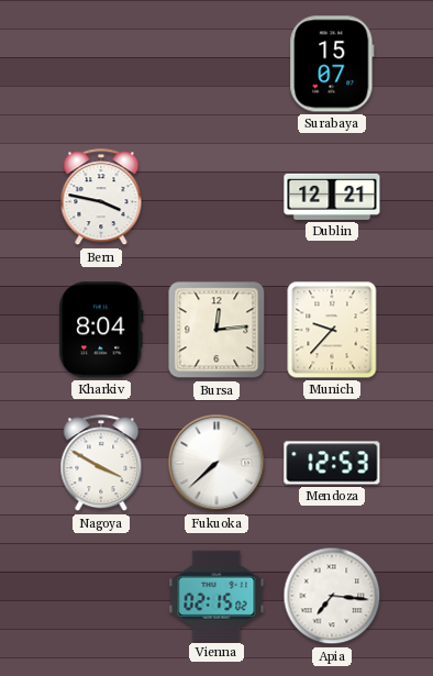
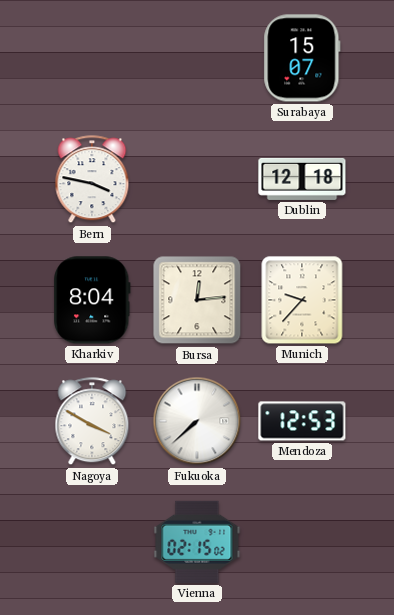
Dublin: 12:21 -> 12:18
Apia: 7:16 -> none
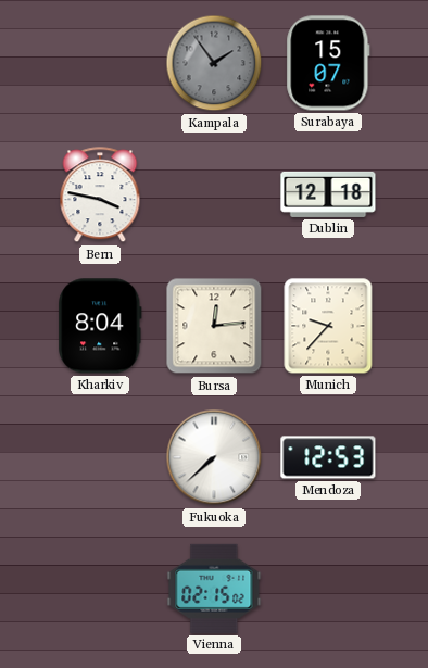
Kampala: none -> 1:54
Nagoya: 3:50 -> none
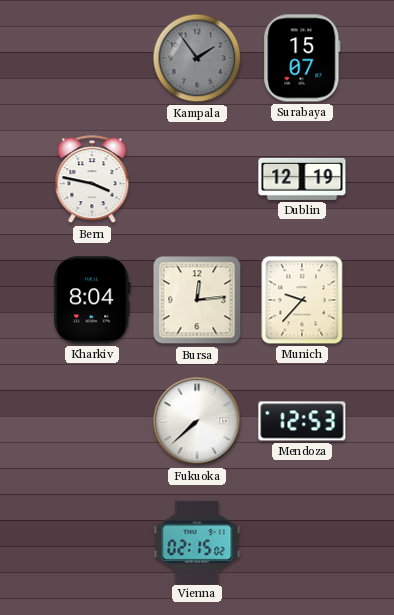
Dublin: 12:18 -> 12:19
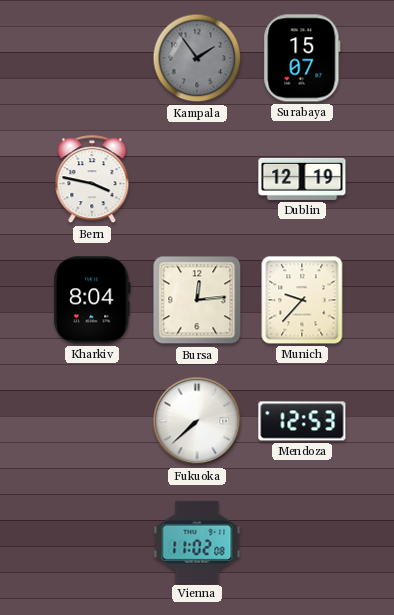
Vienna: 02:15 -> 11:02
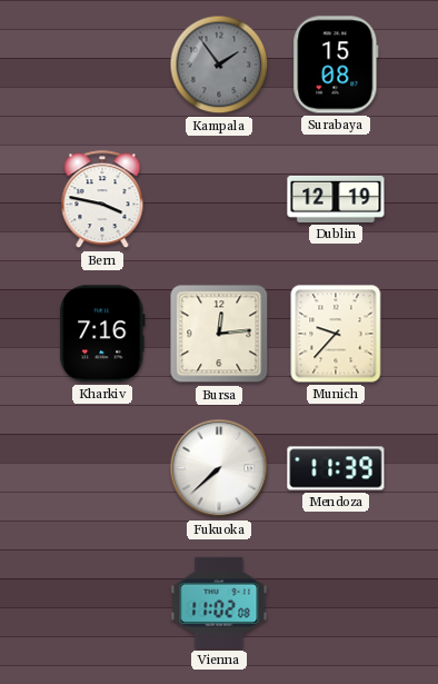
Surabaya: 15:07 -> 15:08
Kharkiv: 8:04 -> 7:16
Mendoza: 12:53 -> 11:39
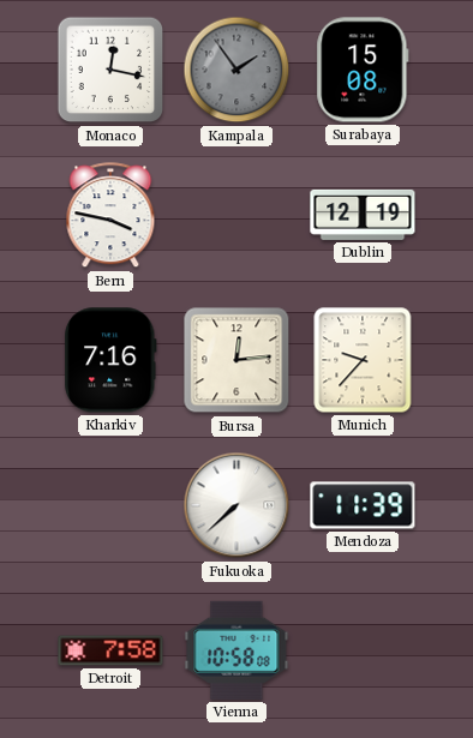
Monaco: none -> 12:17
Detroit: none -> 7:58
Vienna: 11:02 -> 10:58
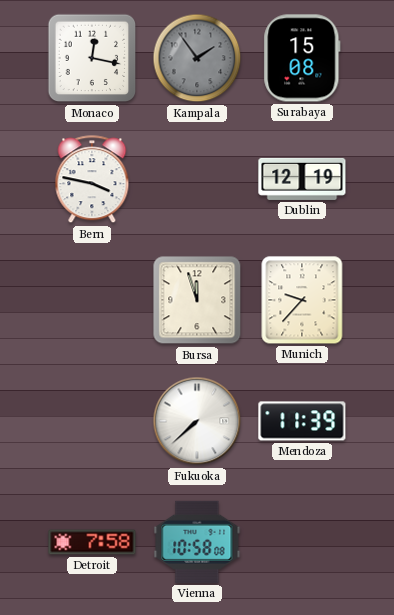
Kharkiv: 7:16 -> none
Bursa: 12:14 -> 11:57
